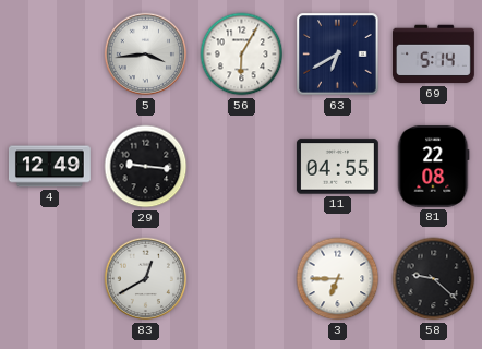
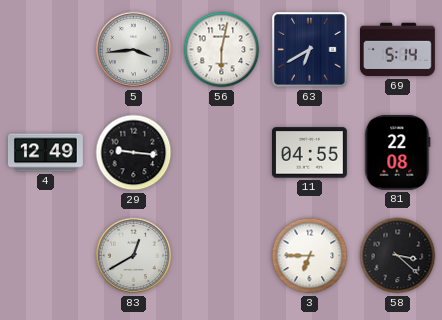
56: 6:05 -> 6:02
58: 9:22 -> 3:22
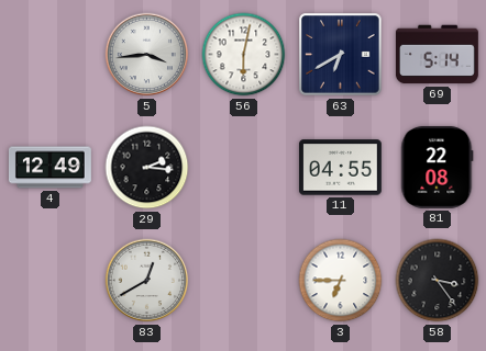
29: 9:16 -> 2:16
58: 3:22 -> 3:24
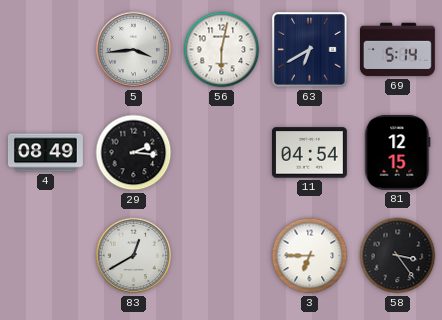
4: 12:49 -> 08:49
11: 04:55 -> 04:54
81: 22:08 -> 12:15
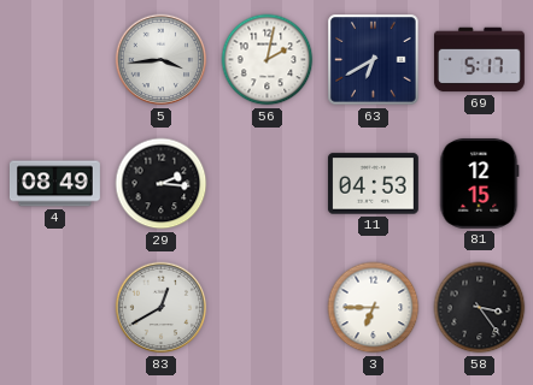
56: 6:02 -> 2:02
69: 5:14 -> 5:17
11: 04:54 -> 04:53
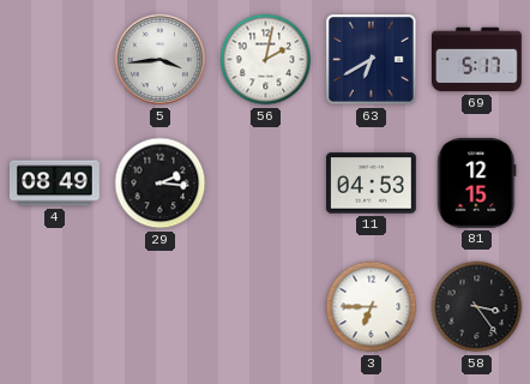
83: 12:40 -> none
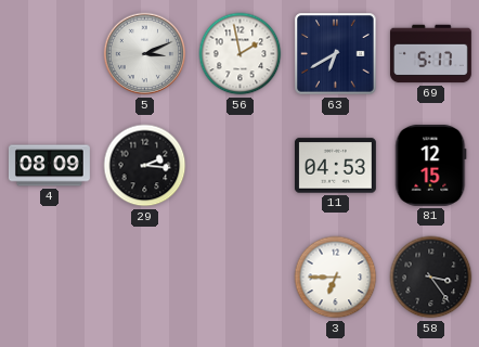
5: 3:44 -> 3:11
56: 2:02 -> 1:58
4: 08:49 -> 08:09
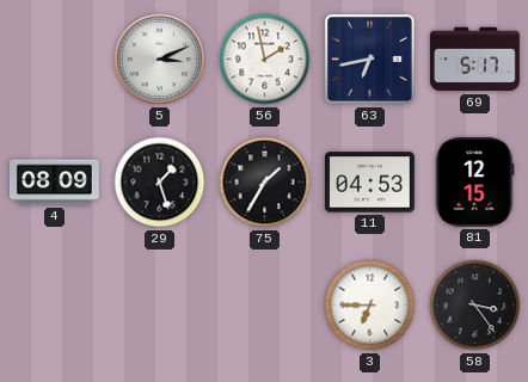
63: 6:40 -> 6:43
29: 2:16 -> 1:27
75: none -> 1:35
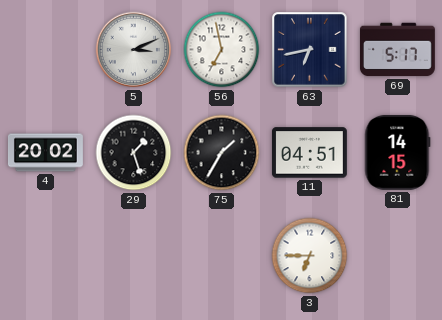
56: 1:58 -> 6:58
4: 08:09 -> 20:02
11: 04:53 -> 04:51
81: 12:15 -> 14:15
58: 3:24 -> none
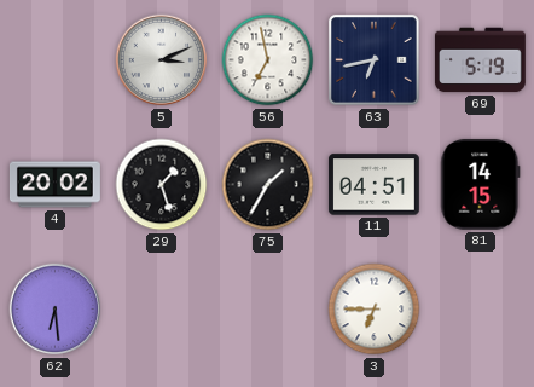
69: 5:17 -> 5:19
62: none -> 6:29
